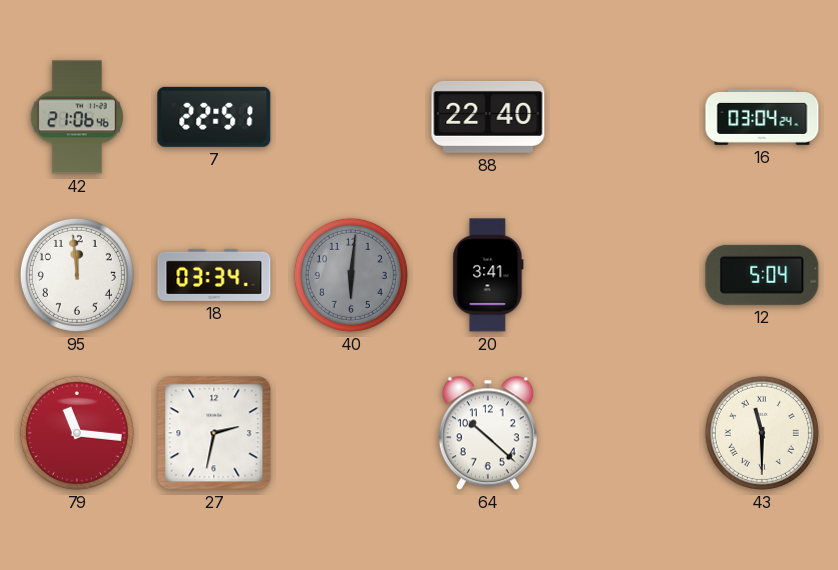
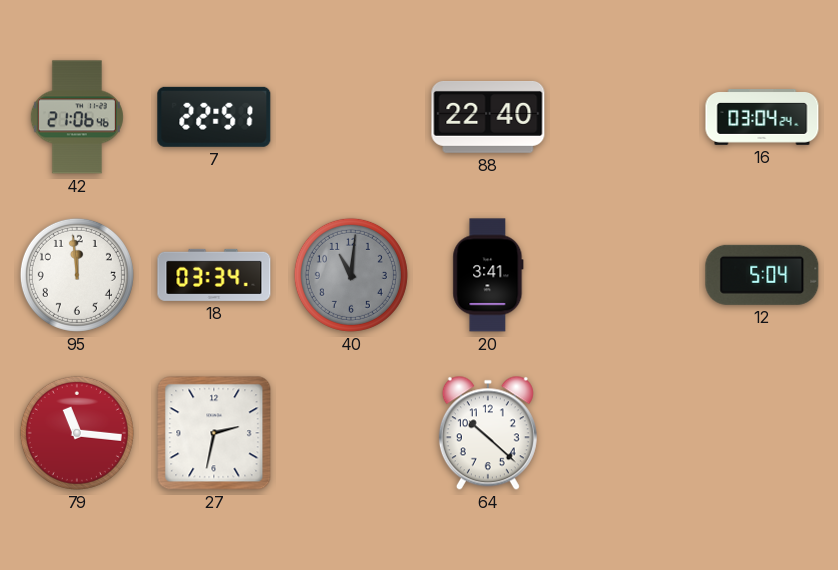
40: 6:01 -> 11:01
43: 11:30 -> none
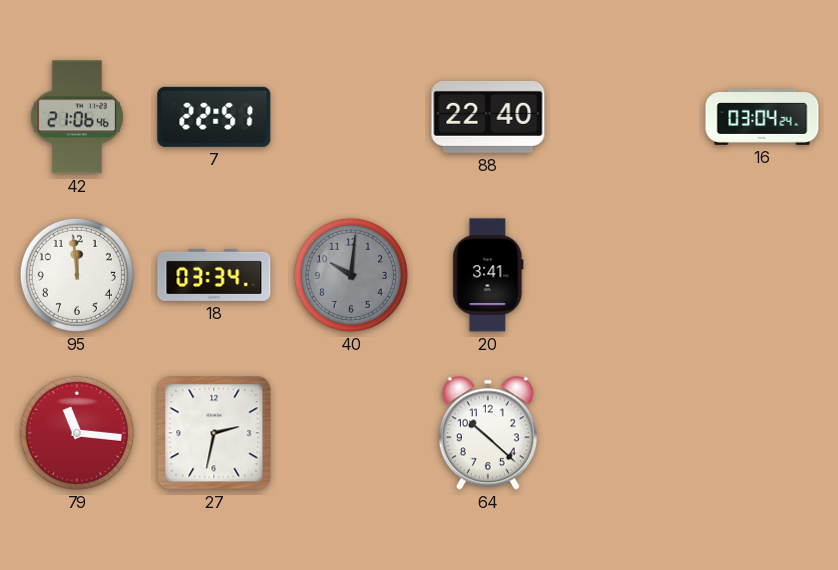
40: 11:01 -> 10:01
12: 5:04 -> none
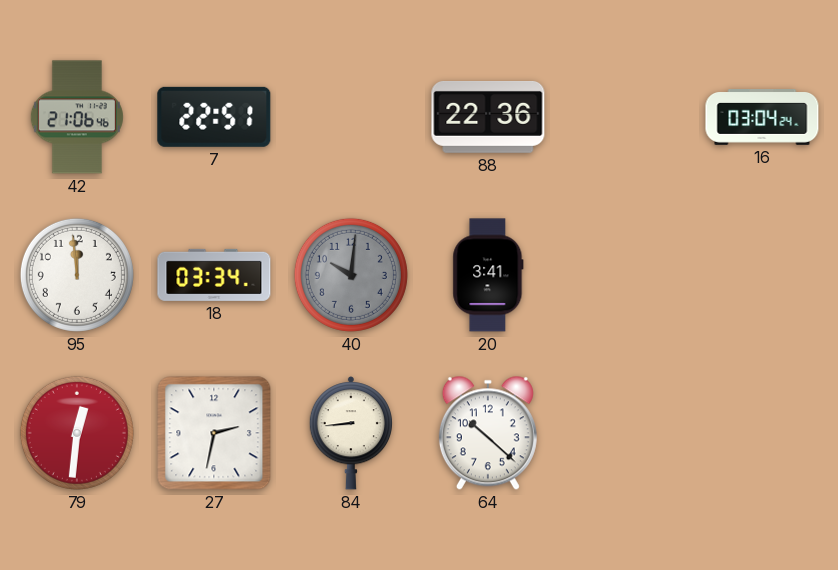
88: 22:40 -> 22:36
79: 11:16 -> 12:31
84: none -> 8:44
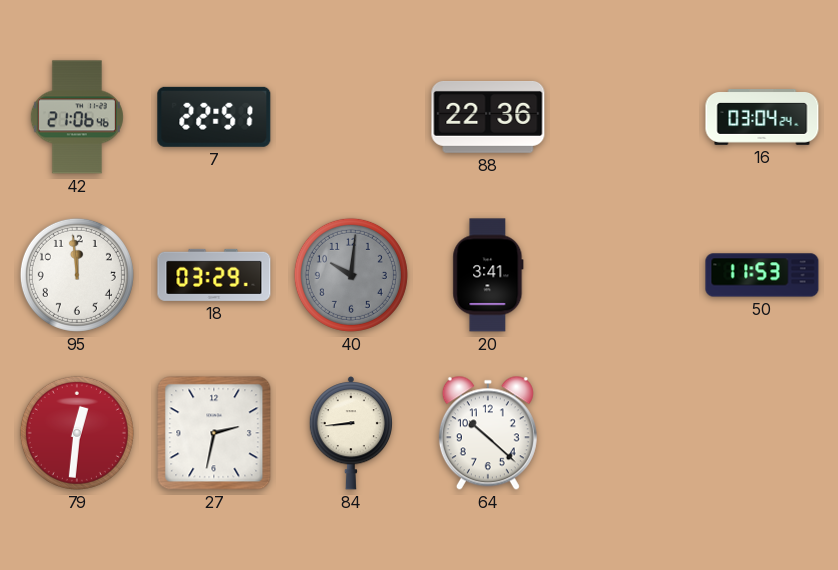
18: 03:34 -> 03:29
50: none -> 11:53
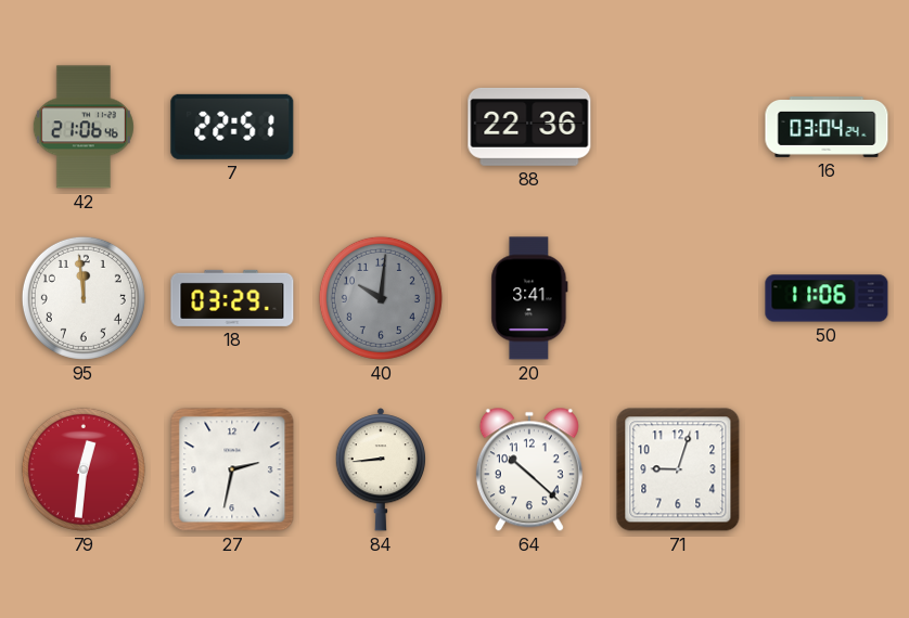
50: 11:53 -> 11:06
71: none -> 9:03
